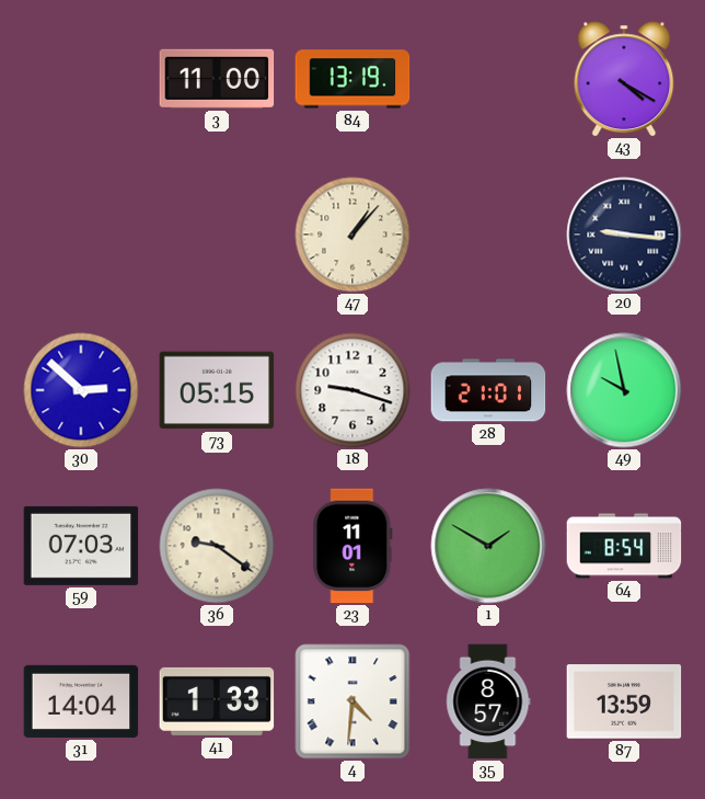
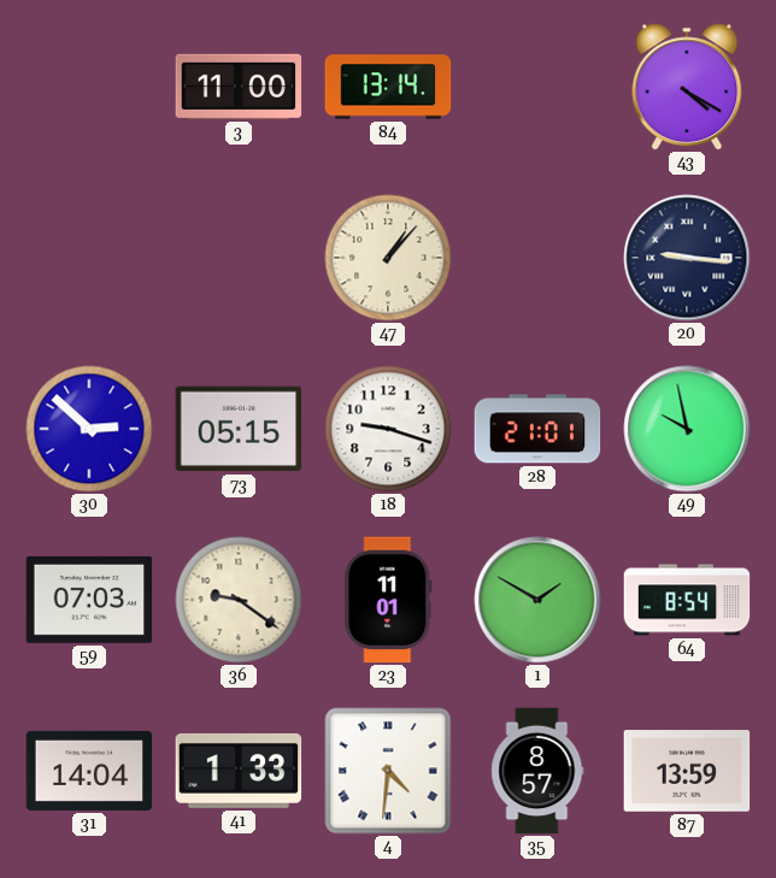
84: 13:19 -> 13:14
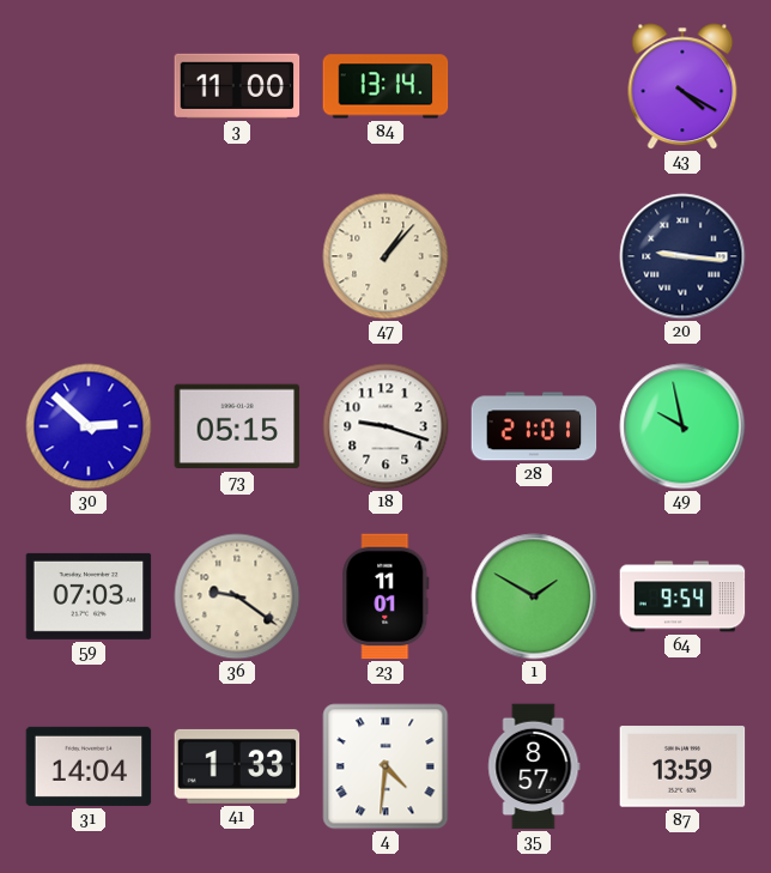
64: 8:54 -> 9:54
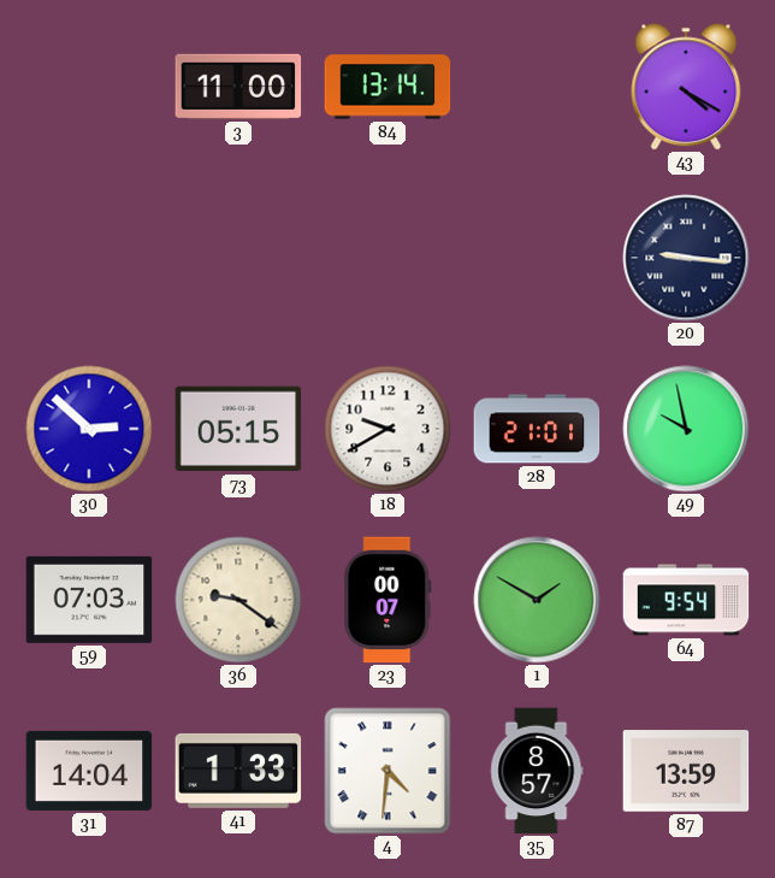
47: 1:07 -> none
18: 9:18 -> 9:40
23: 11:01 -> 00:07
